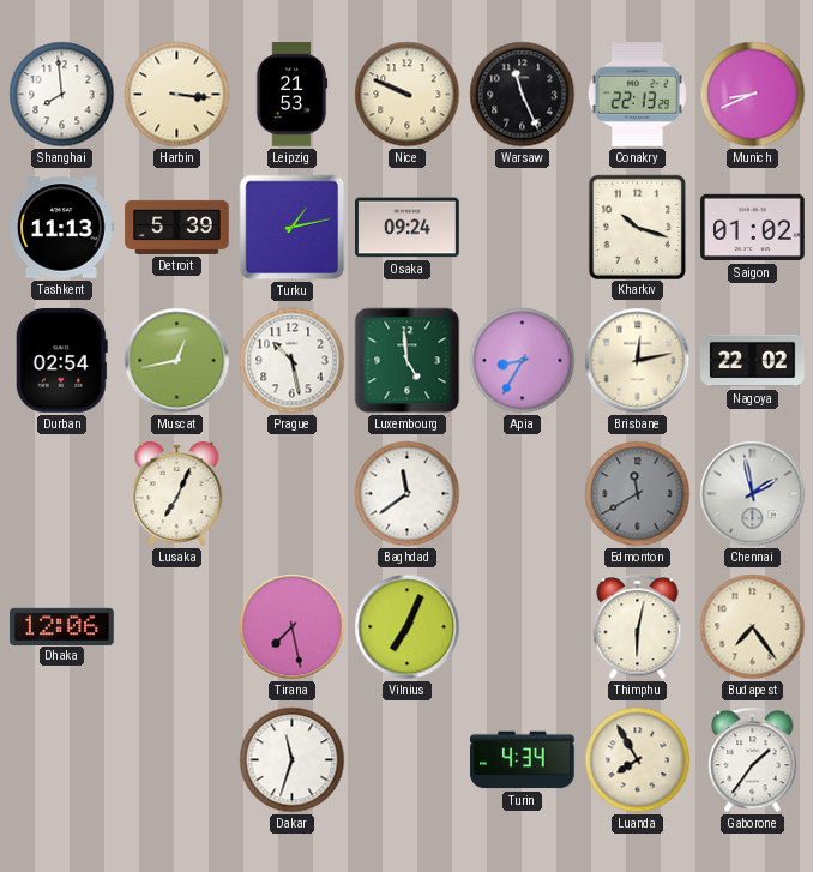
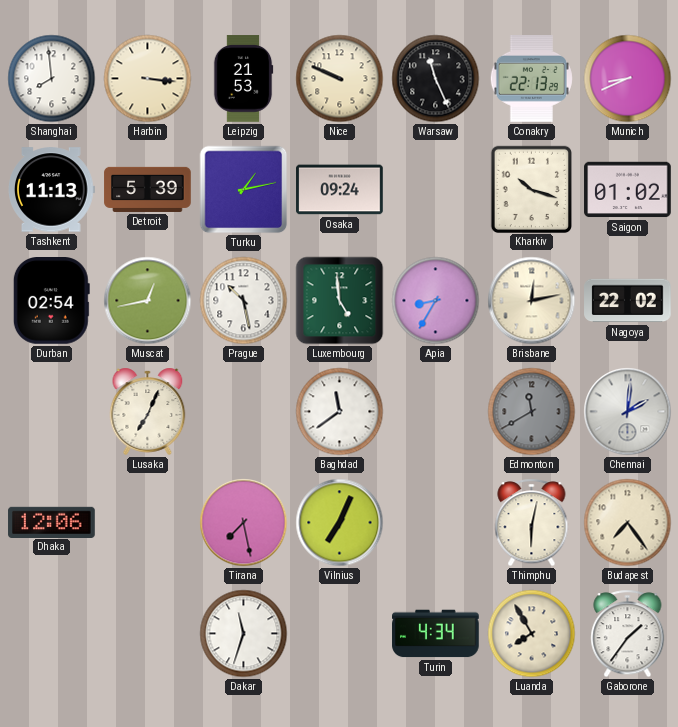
Chennai: 1:58 -> 2:01
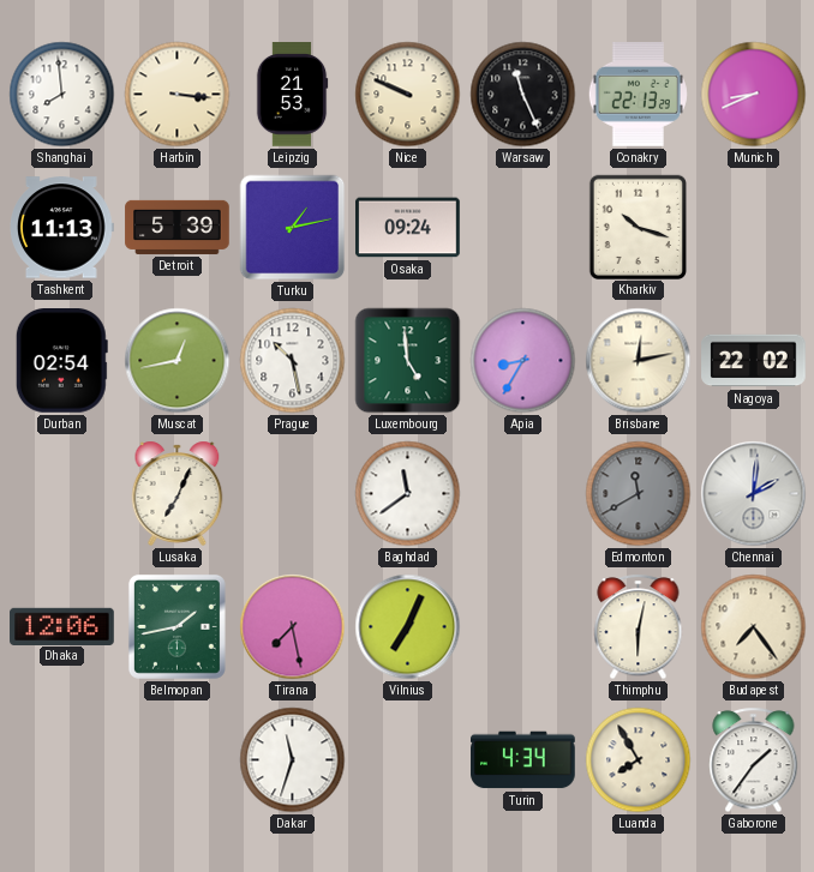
Saigon: 01:02 -> none
Belmopan: none -> 1:43
